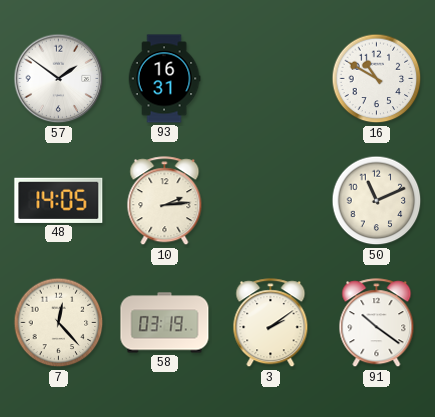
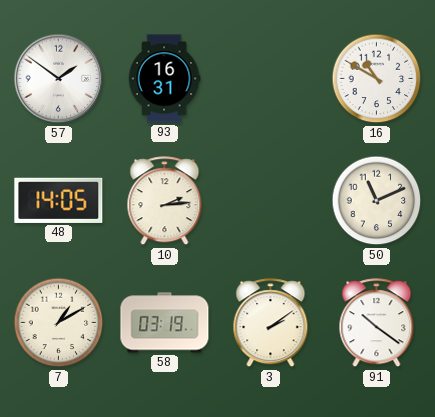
7: 12:23 -> 1:10
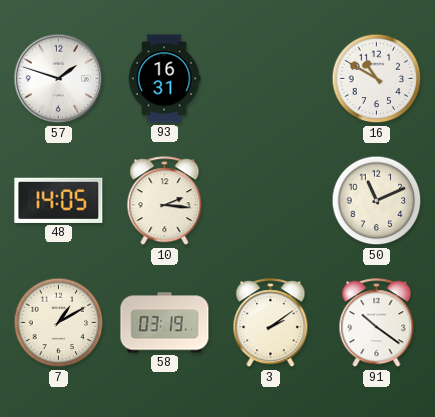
57: 1:51 -> 1:48
10: 2:14 -> 2:16
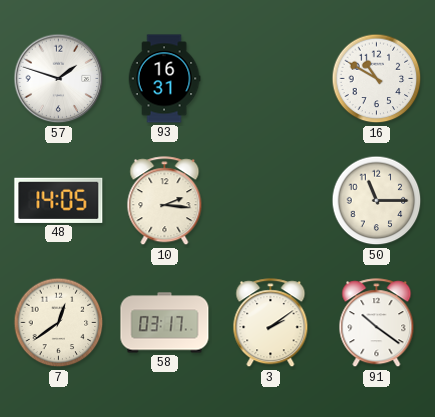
50: 11:11 -> 11:15
7: 1:10 -> 12:39
58: 03:19 -> 03:17
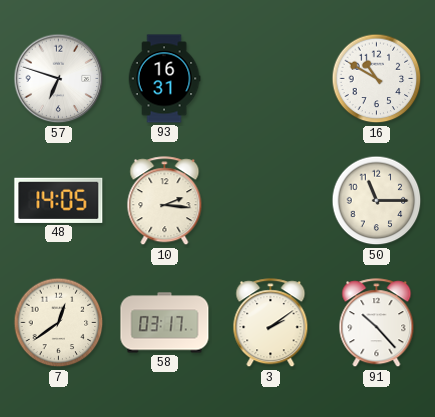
57: 1:48 -> 6:48
91: 10:21 -> 10:23
